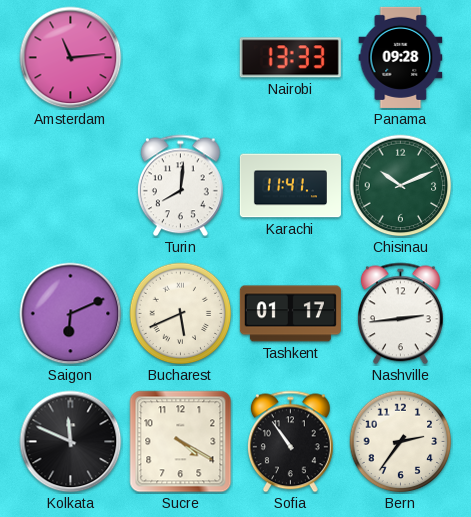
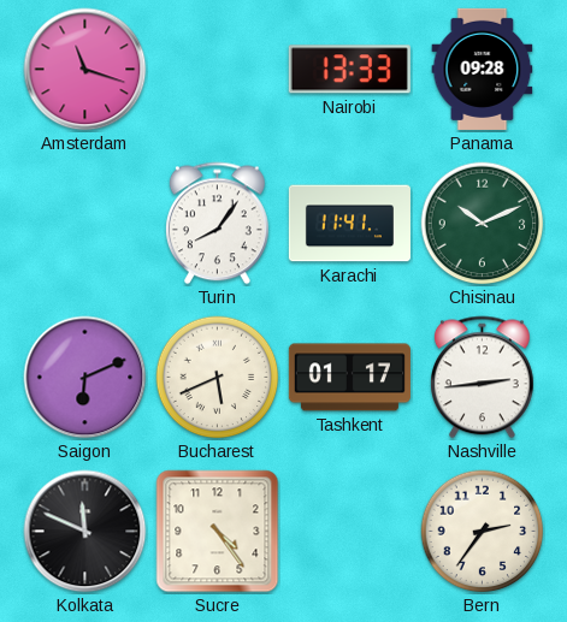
Amsterdam: 11:14 -> 11:18
Turin: 8:01 -> 8:06
Sucre: 4:20 -> 4:24
Sofia: 10:54 -> none
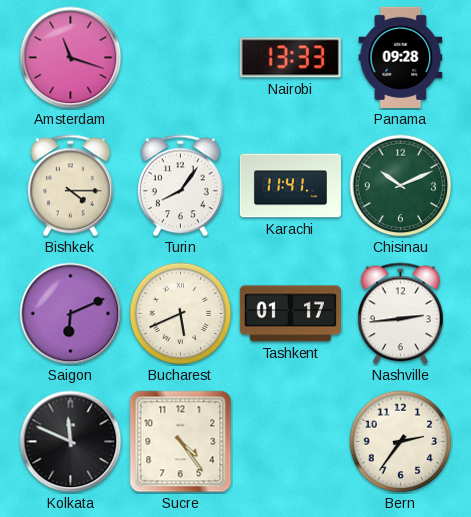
Bishkek: none -> 4:15
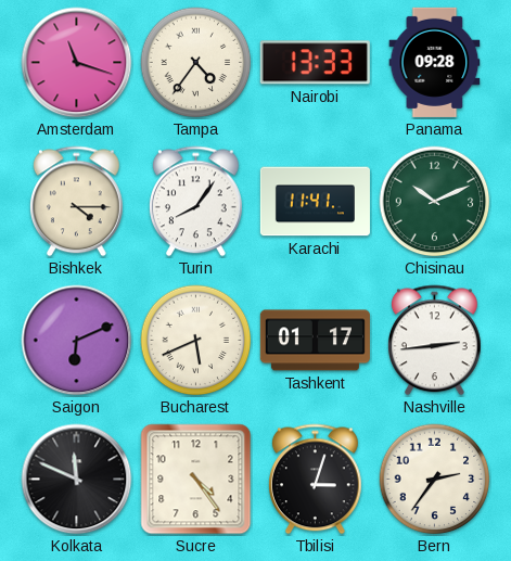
Tampa: none -> 4:36
Tbilisi: none -> 3:03
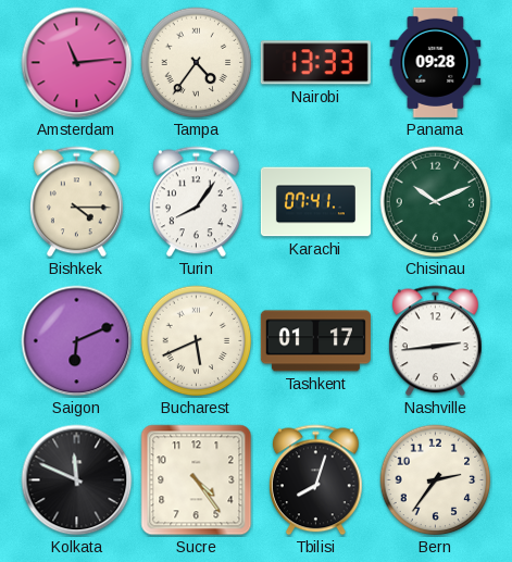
Amsterdam: 11:18 -> 11:14
Karachi: 11:41 -> 07:41
Tbilisi: 3:03 -> 8:03
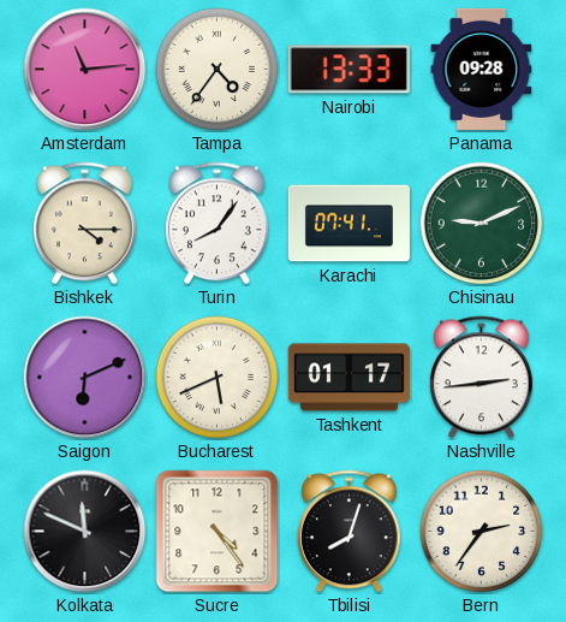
Chisinau: 10:11 -> 9:11
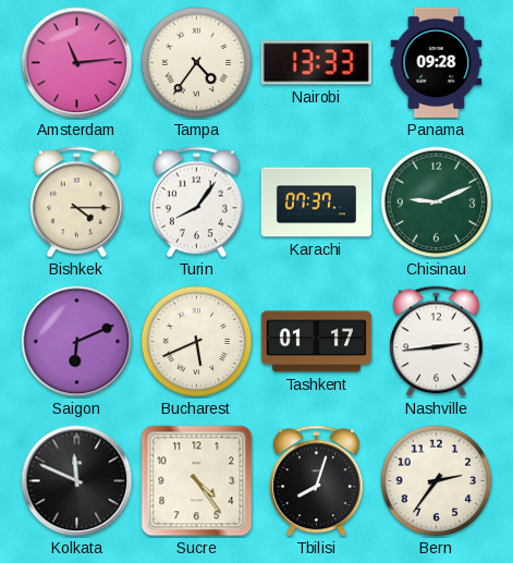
Karachi: 07:41 -> 07:37
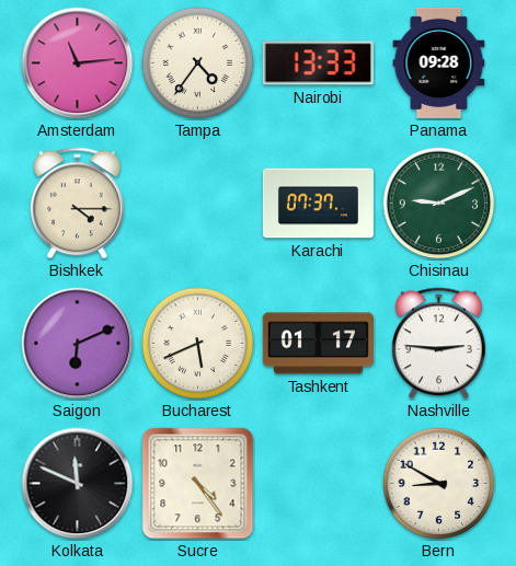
Turin: 8:06 -> none
Nashville: 2:44 -> 2:46
Tbilisi: 8:03 -> none
Bern: 2:36 -> 8:50
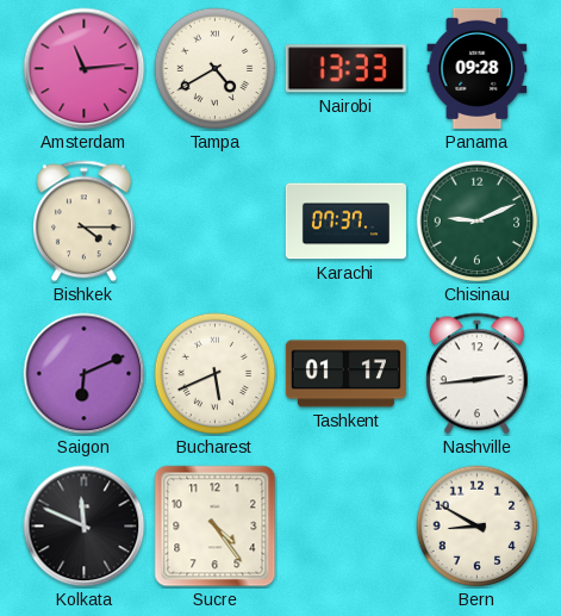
Tampa: 4:36 -> 4:40
Nashville: 2:46 -> 2:44
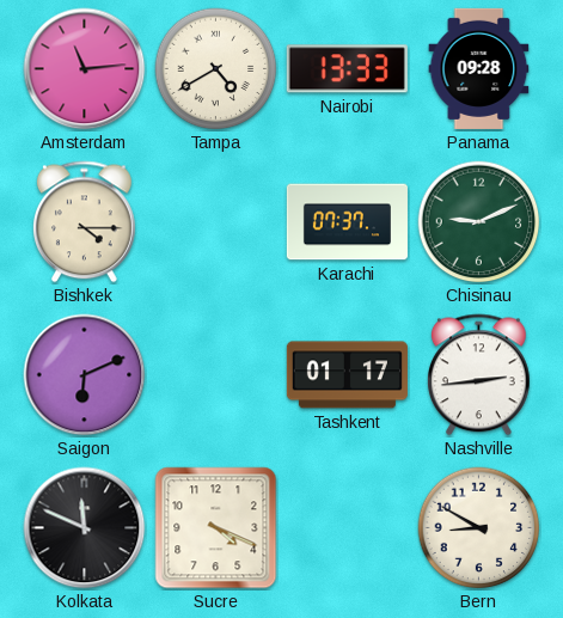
Bucharest: 5:41 -> none
Sucre: 4:24 -> 4:19
